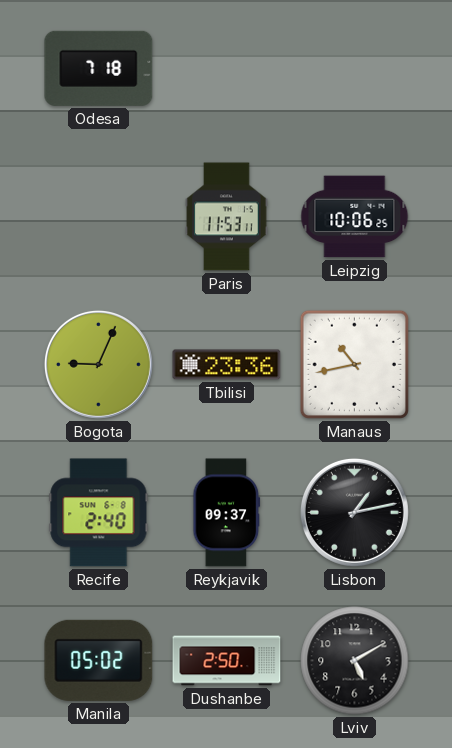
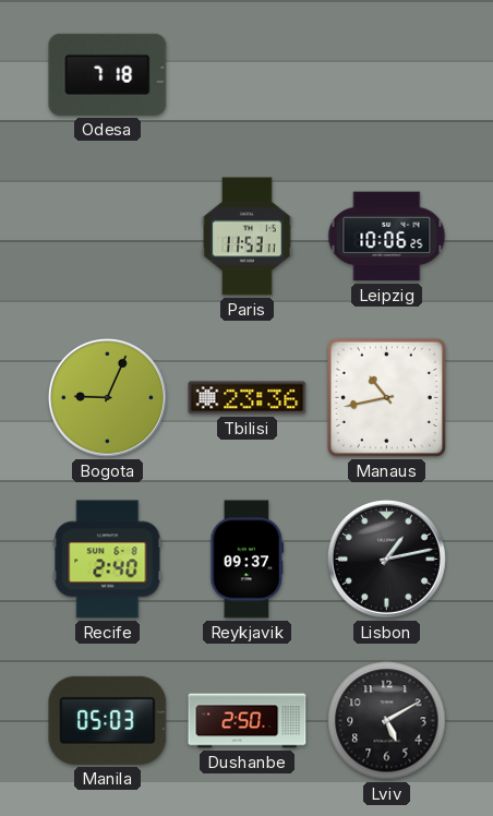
Manila: 05:02 -> 05:03
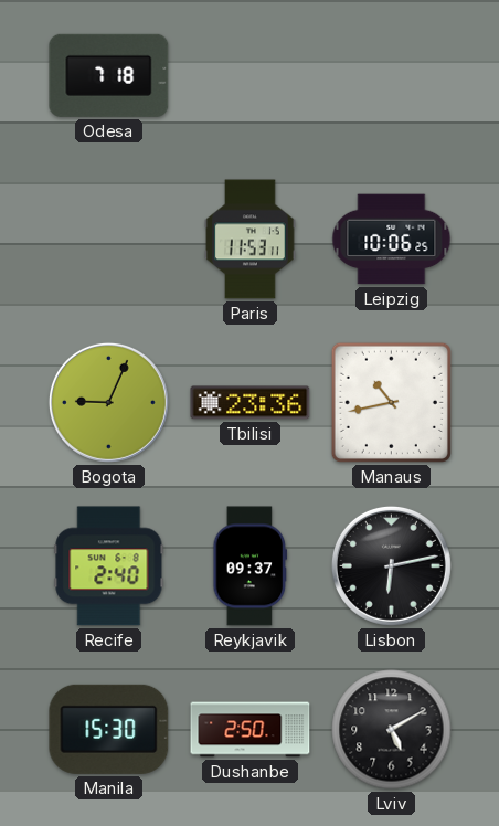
Lisbon: 1:13 -> 6:13
Manila: 05:03 -> 15:30
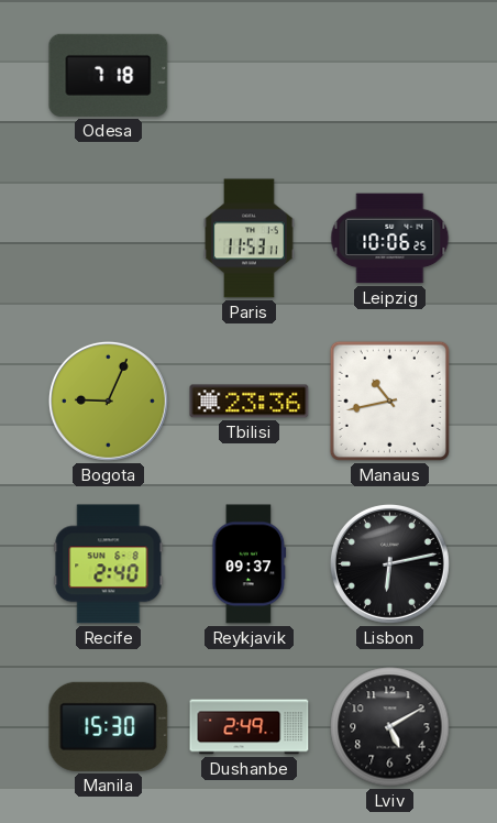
Dushanbe: 2:50 -> 2:49
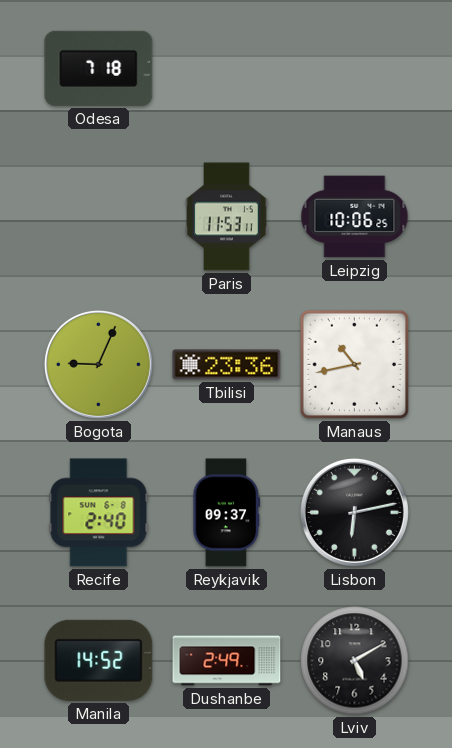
Manila: 15:30 -> 14:52
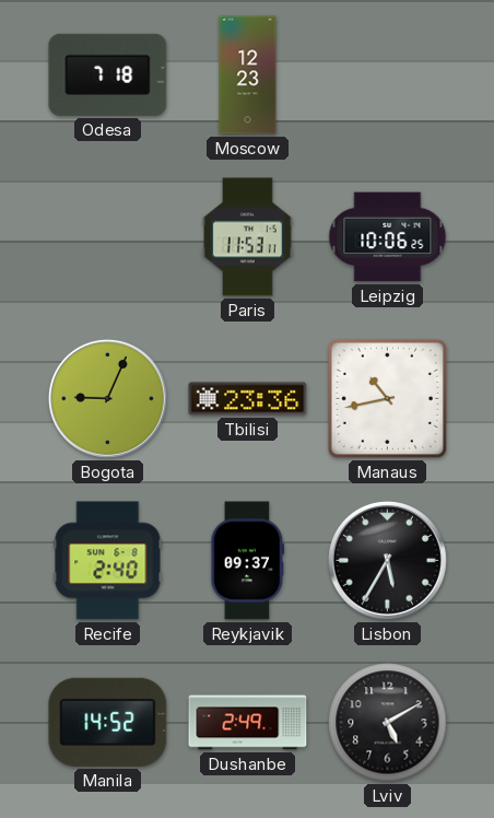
Moscow: none -> 12:23
Lisbon: 6:13 -> 5:35
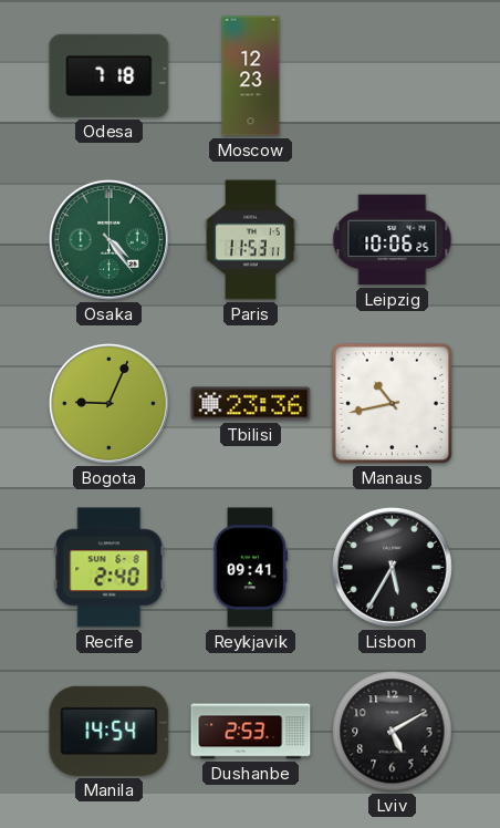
Osaka: none -> 4:24
Reykjavik: 09:37 -> 09:41
Manila: 14:52 -> 14:54
Dushanbe: 2:49 -> 2:53
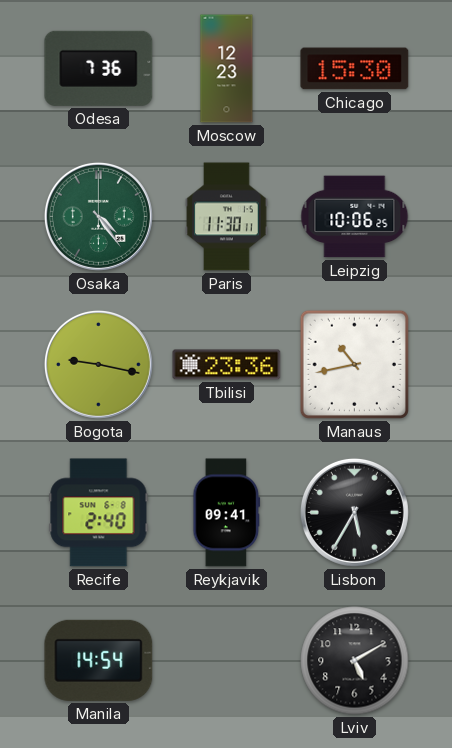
Odesa: 7:18 -> 7:36
Chicago: none -> 15:30
Paris: 11:53 -> 11:30
Bogota: 9:04 -> 9:17
Dushanbe: 2:53 -> none
